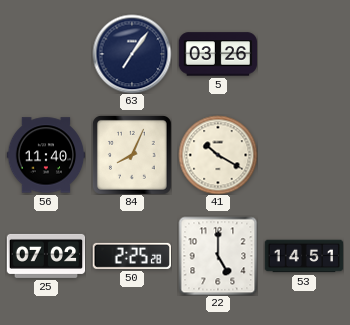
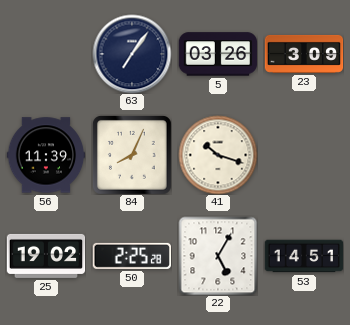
23: none -> 3:09
56: 11:40 -> 11:39
41: 10:20 -> 10:18
25: 07:02 -> 19:02
22: 5:00 -> 5:05
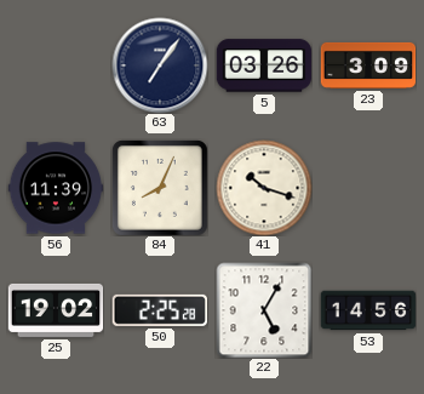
53: 14:51 -> 14:56
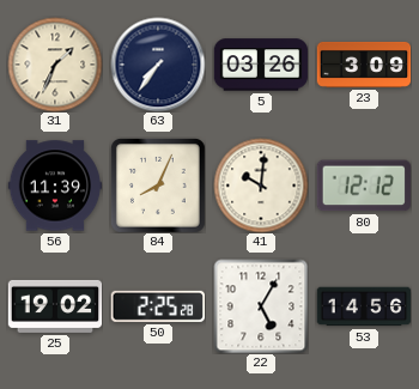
31: none -> 1:34
63: 7:06 -> 7:36
41: 10:18 -> 10:01
80: none -> 12:12
